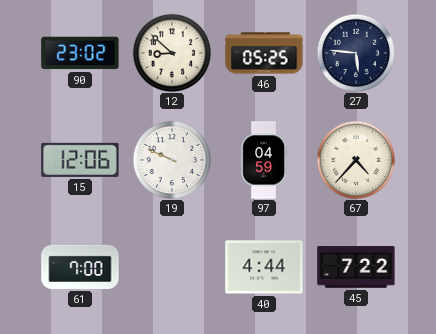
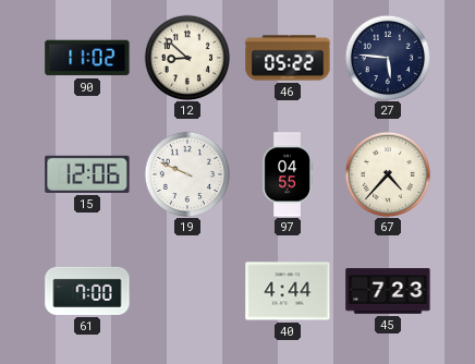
90: 23:02 -> 11:02
46: 05:25 -> 05:22
97: 04:59 -> 04:55
45: 7:22 -> 7:23
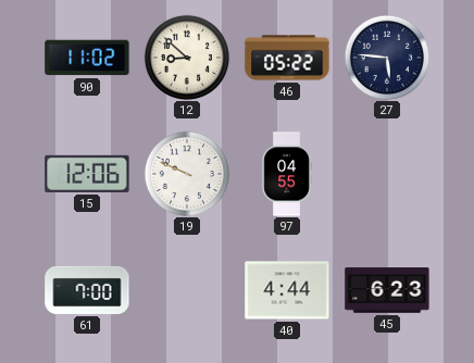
67: 4:37 -> none
45: 7:23 -> 6:23
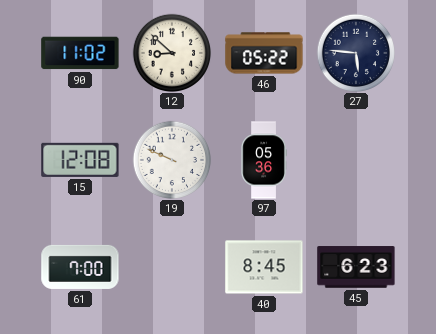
15: 12:06 -> 12:08
97: 04:55 -> 05:36
40: 4:44 -> 8:45
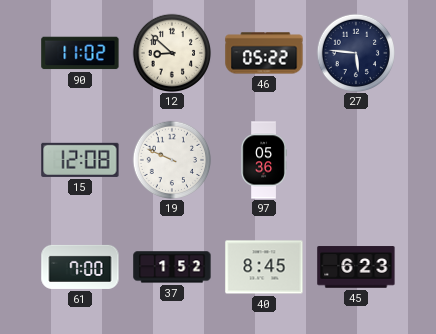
37: none -> 1:52
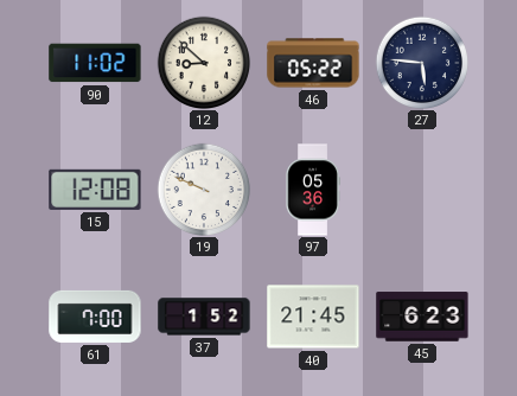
40: 8:45 -> 21:45
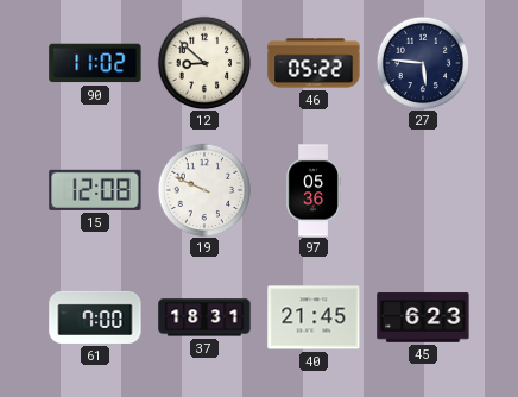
37: 1:52 -> 18:31
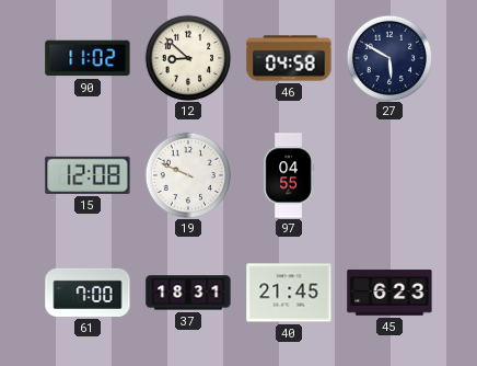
46: 05:22 -> 04:58
27: 5:46 -> 5:50
97: 05:36 -> 04:55
